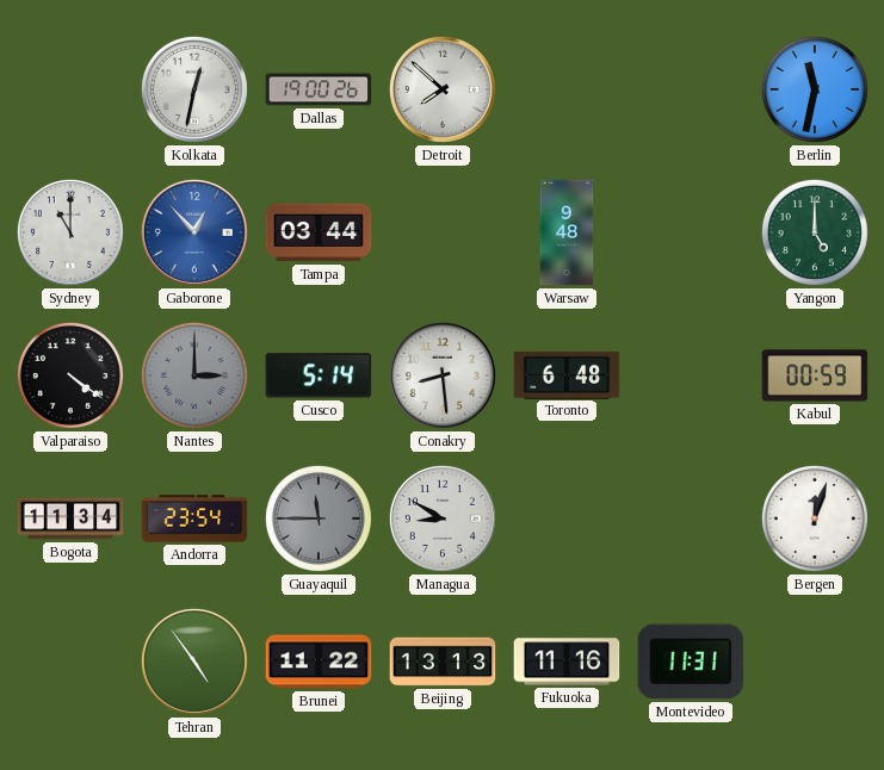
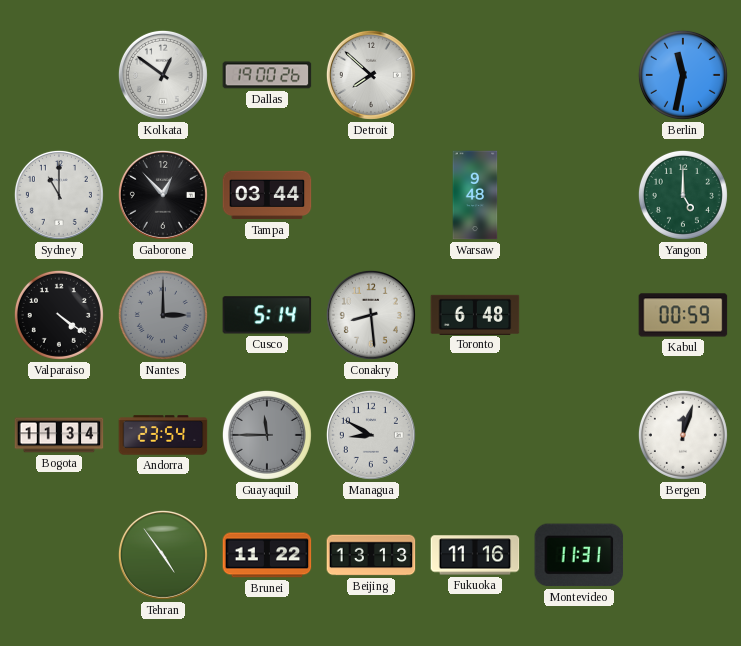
Kolkata: 12:32 -> 12:51
Gaborone dial: blue -> black
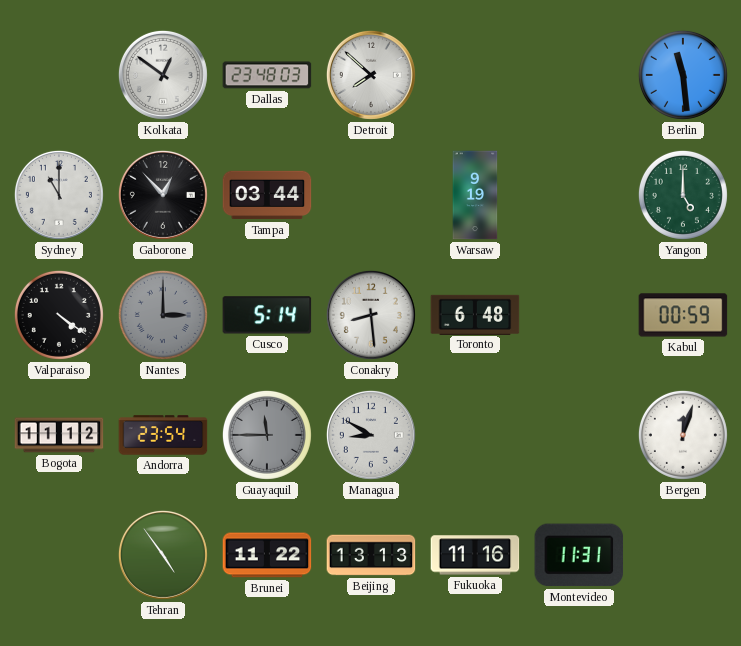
Dallas: 19:00 -> 23:48
Berlin: 11:32 -> 11:29
Warsaw: 9:48 -> 9:19
Bogota: 11:34 -> 11:12
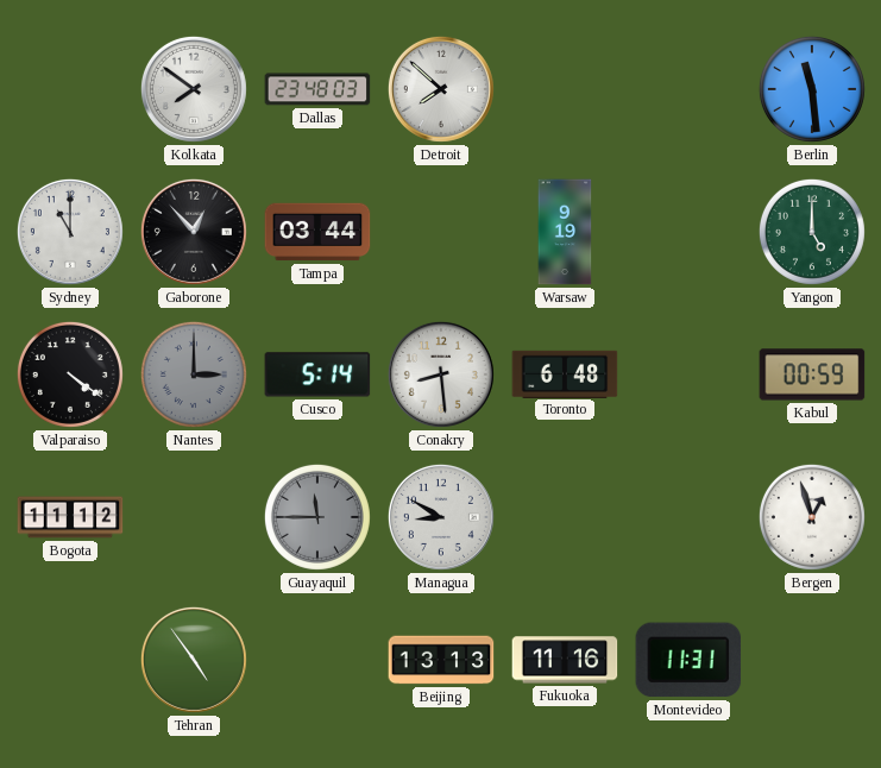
Kolkata: 12:51 -> 7:51
Andorra: 23:54 -> none
Bergen: 12:03 -> 12:57
Brunei: 11:22 -> none
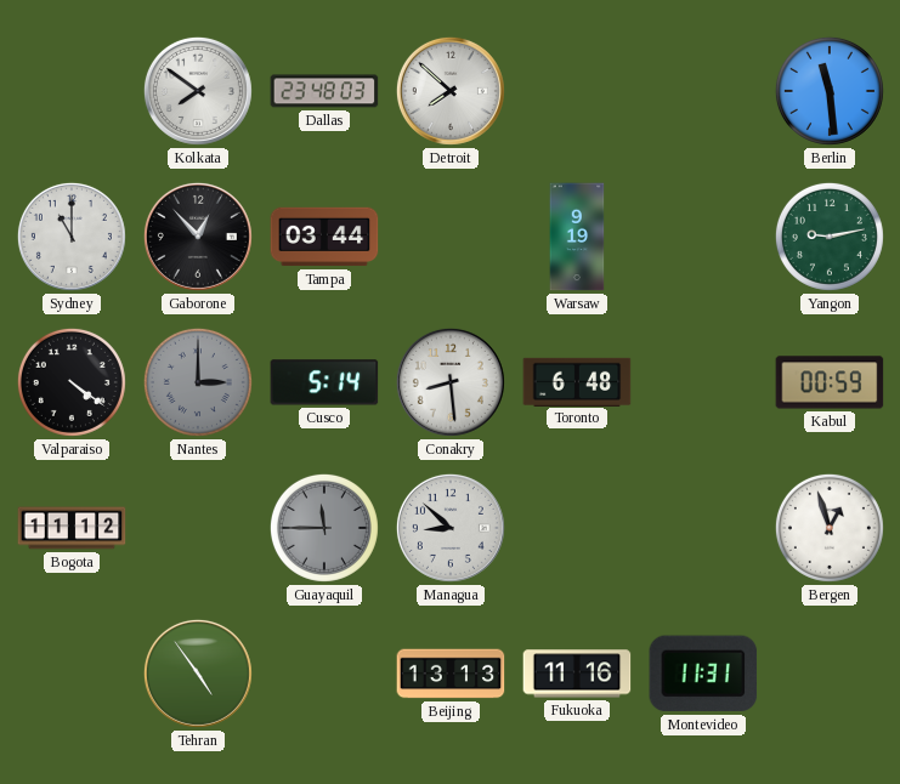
Yangon: 5:00 -> 9:13
Managua: 8:50 -> 8:52
